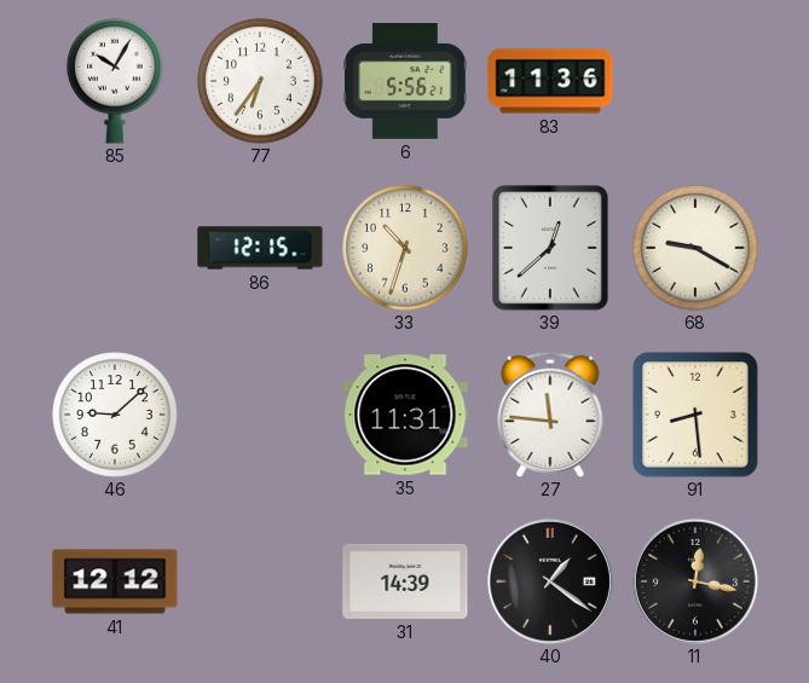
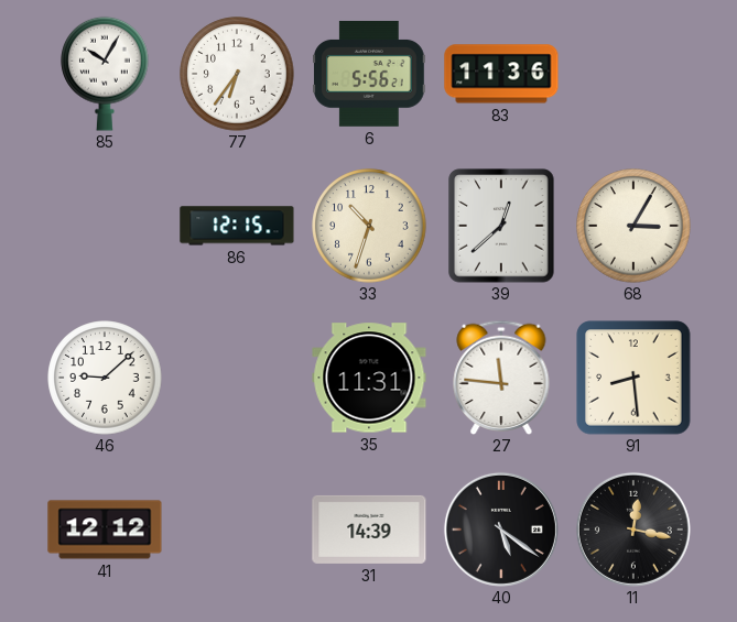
68: 9:20 -> 3:05
40: 1:21 -> 5:21
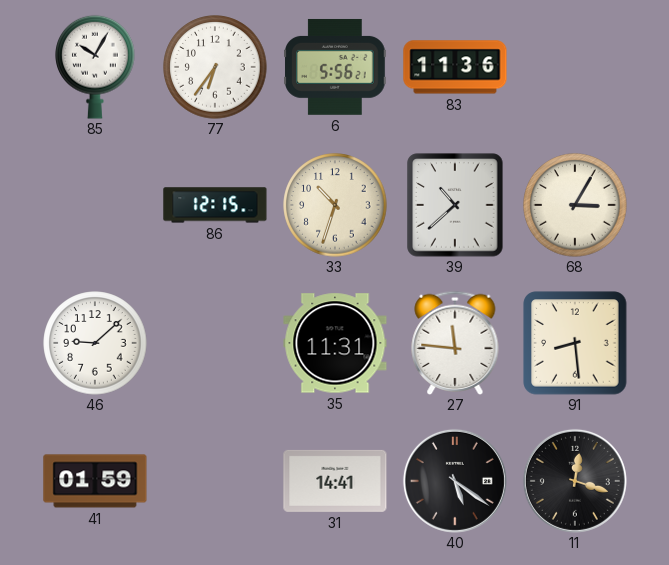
39: 12:38 -> 10:38
41: 12:12 -> 01:59
31: 14:39 -> 14:41
11: 12:17 -> 12:18
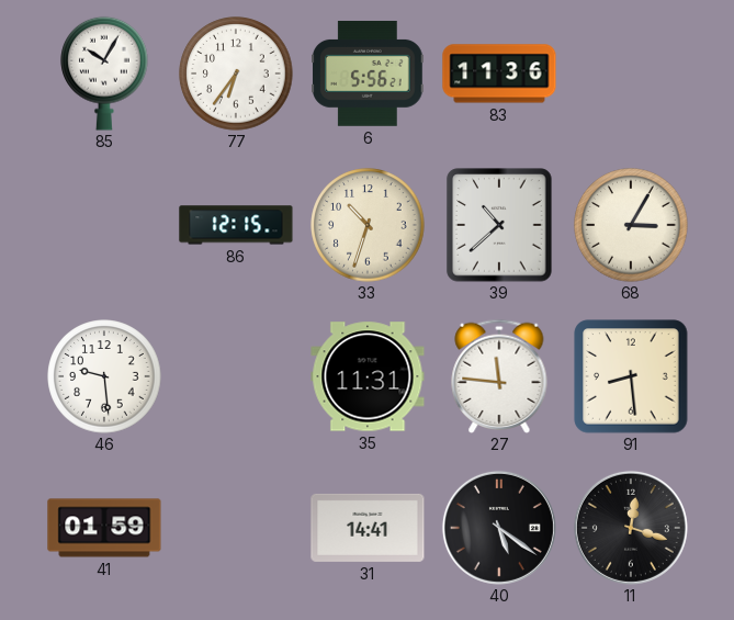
46: 9:08 -> 9:29
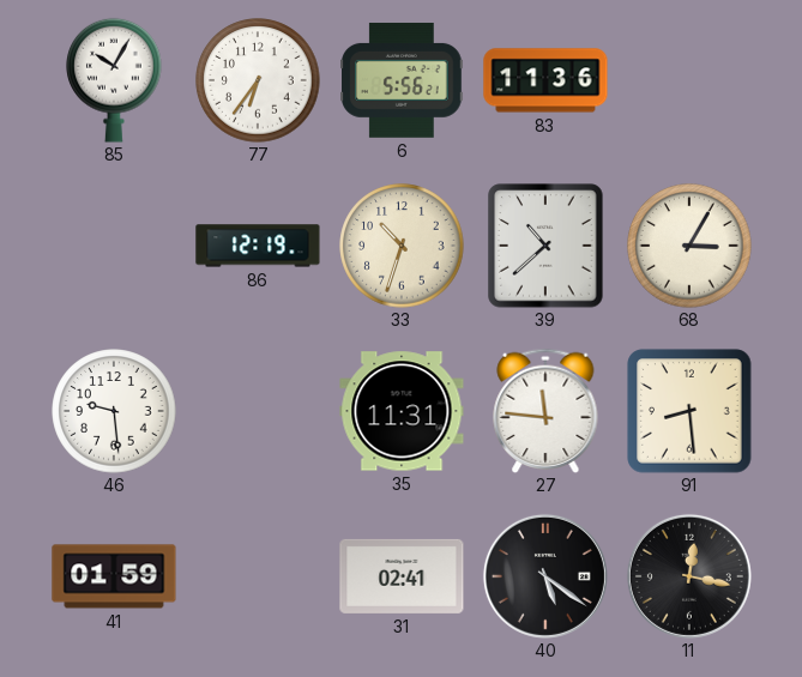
86: 12:15 -> 12:19
31: 14:41 -> 02:41
11: 12:18 -> 12:17
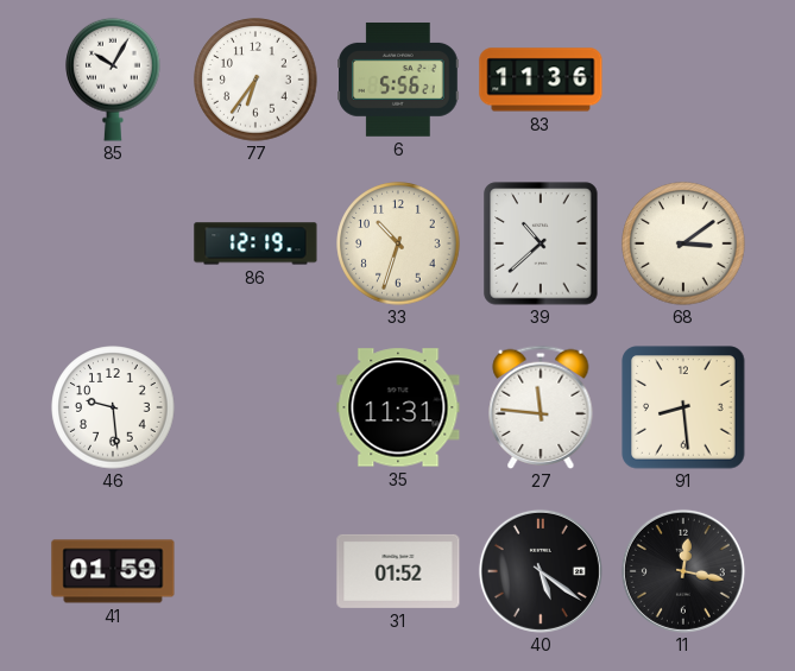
68: 3:05 -> 3:09
31: 02:41 -> 01:52
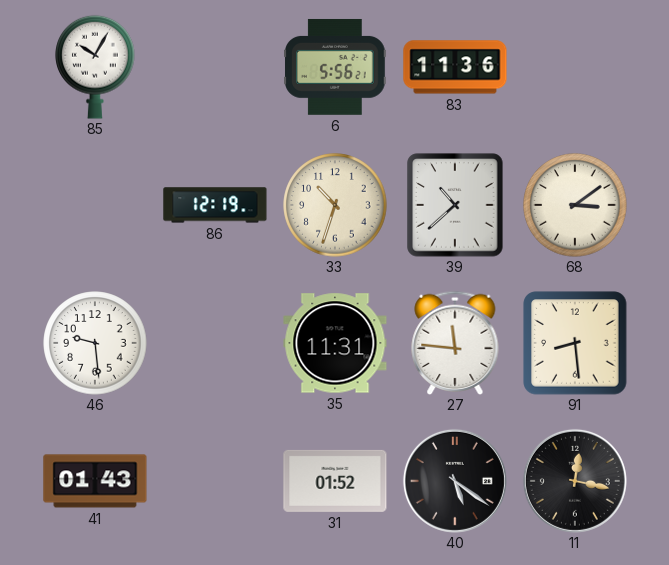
77: 6:36 -> none
41: 01:59 -> 01:43
